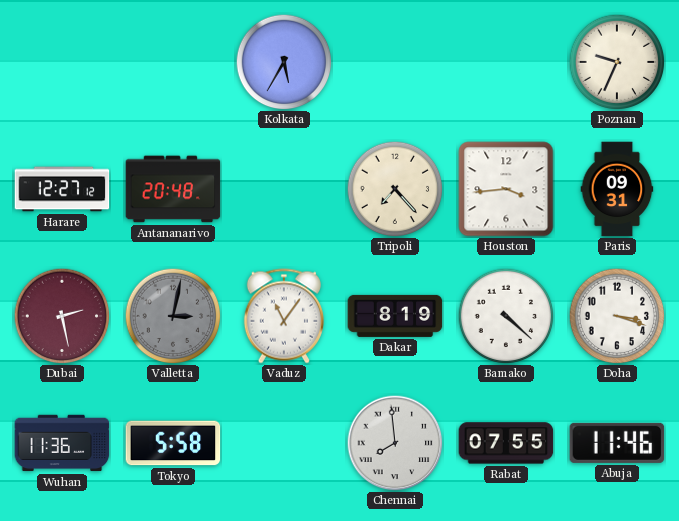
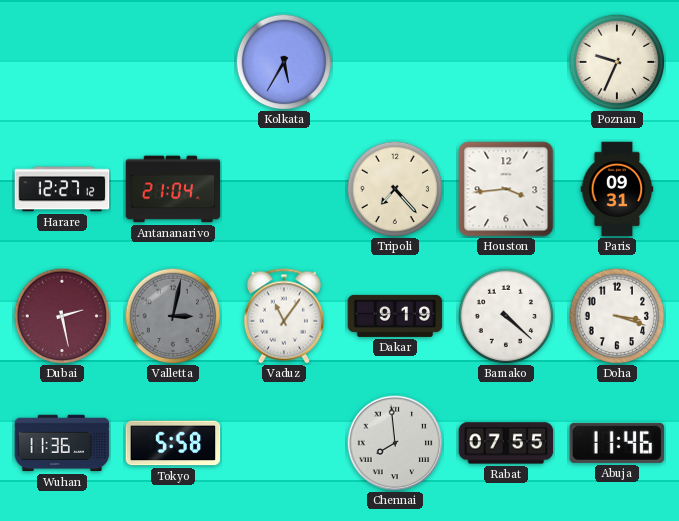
Antananarivo: 20:48 -> 21:04
Dakar: 8:19 -> 9:19
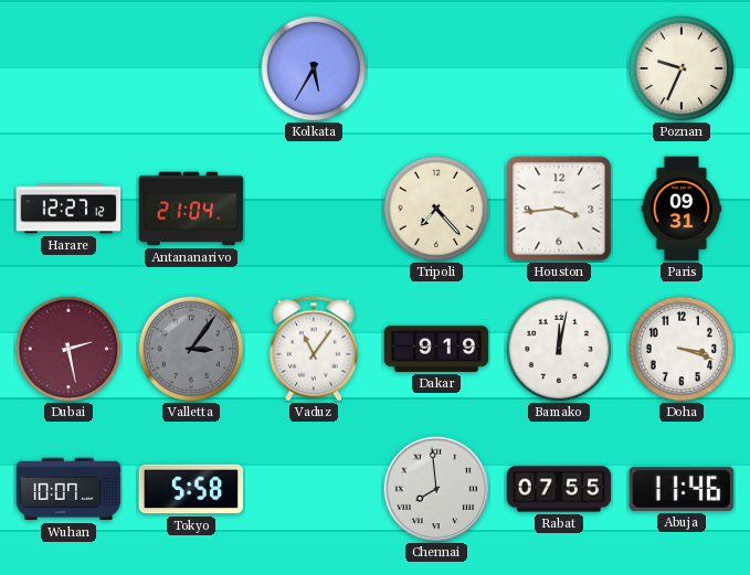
Valletta: 3:02 -> 3:06
Bamako: 4:22 -> 12:02
Wuhan: 11:36 -> 10:07
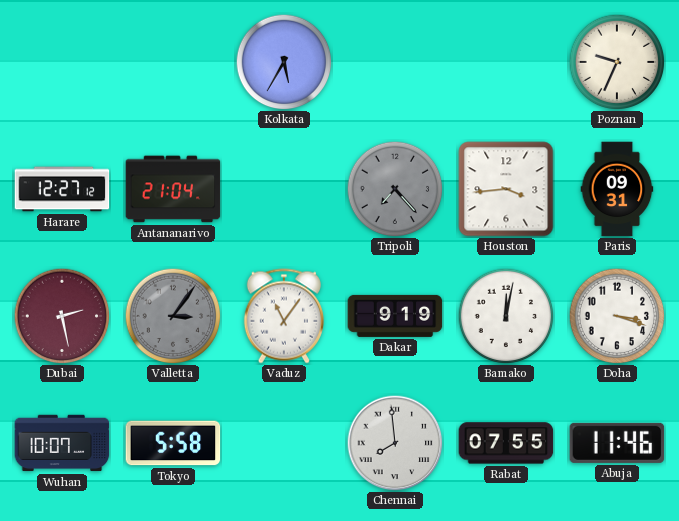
Tripoli dial: cream -> grey
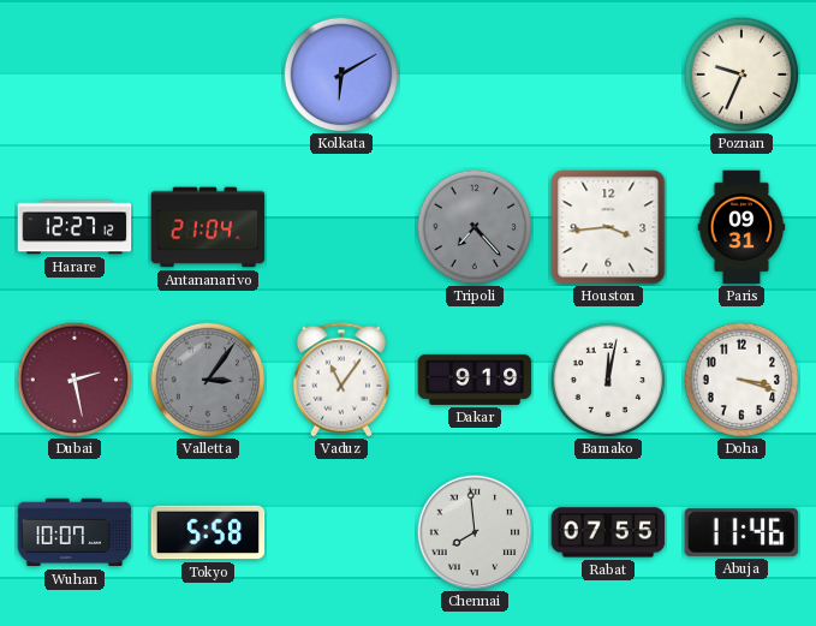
Kolkata: 5:35 -> 6:10
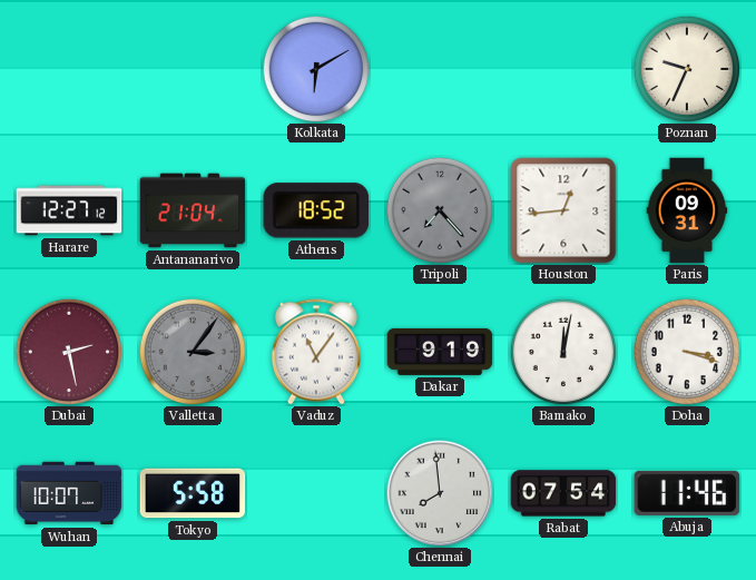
Athens: none -> 18:52
Houston: 3:44 -> 12:44
Rabat: 07:55 -> 07:54
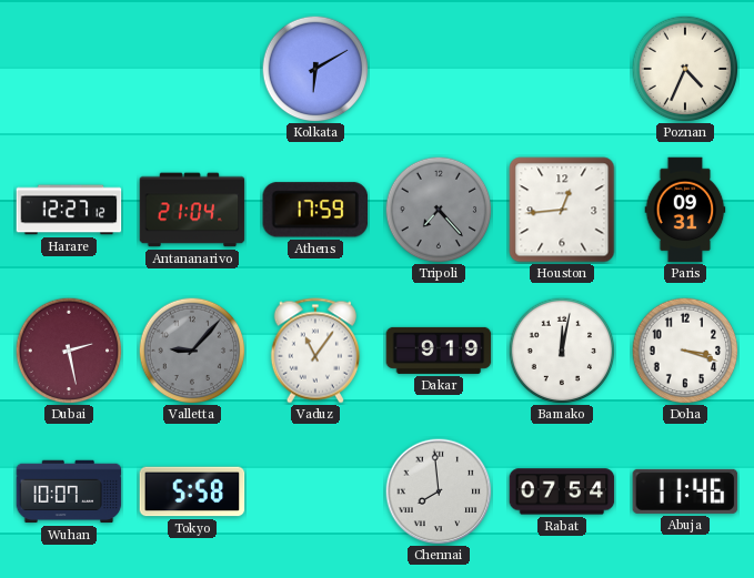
Poznan: 9:34 -> 4:34
Athens: 18:52 -> 17:59
Valletta: 3:06 -> 9:07
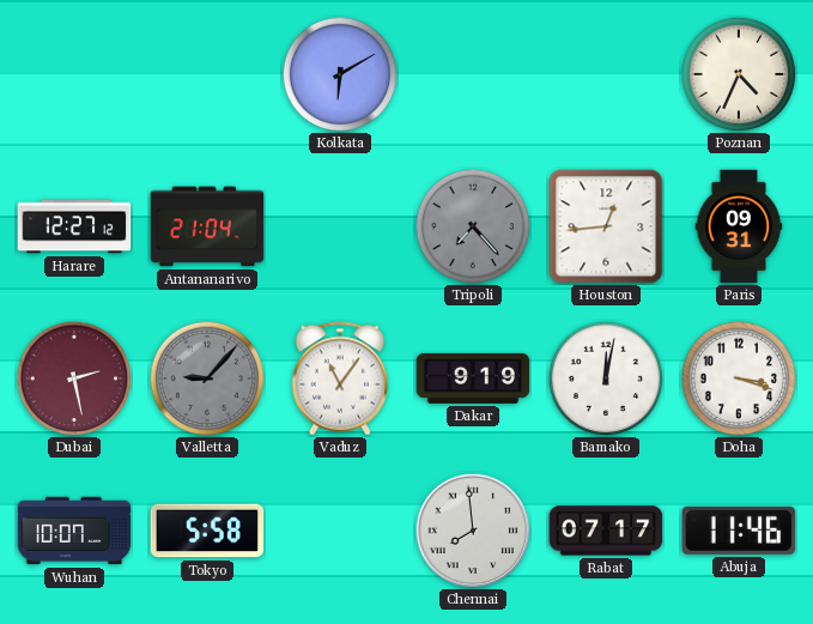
Athens: 17:59 -> none
Rabat: 07:54 -> 07:17
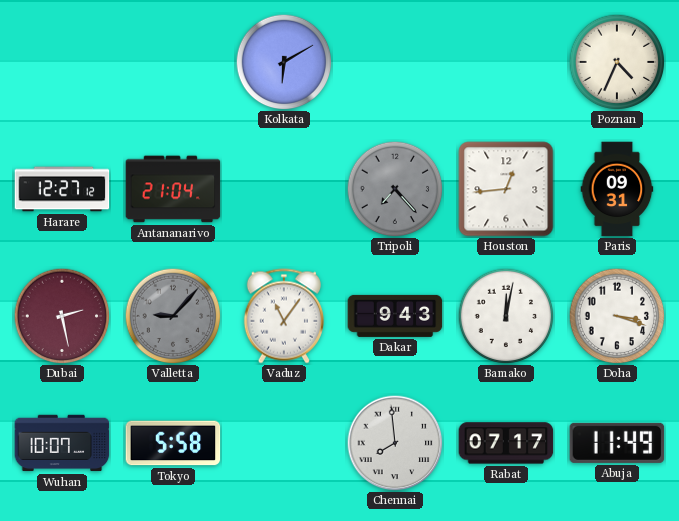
Dakar: 9:19 -> 9:43
Abuja: 11:46 -> 11:49
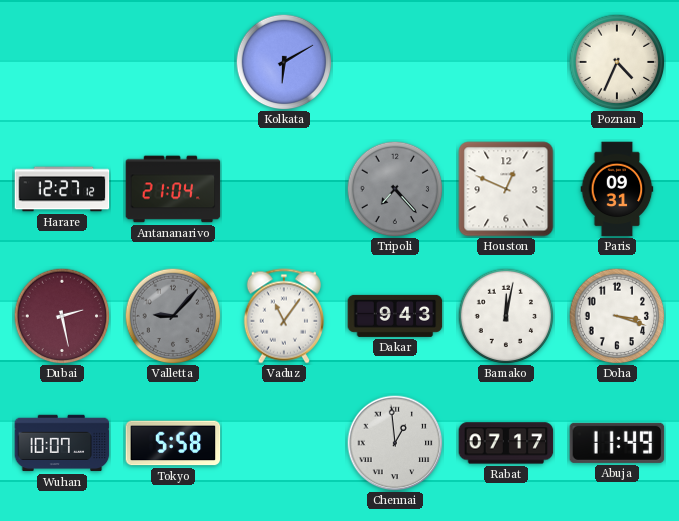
Houston: 12:44 -> 12:49
Chennai: 7:59 -> 12:59
